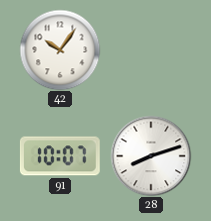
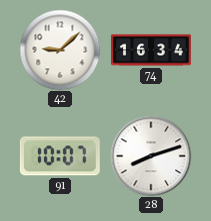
42: 10:06 -> 9:08
74: none -> 16:34
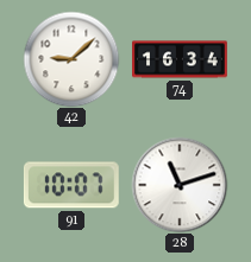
28: 8:12 -> 11:12
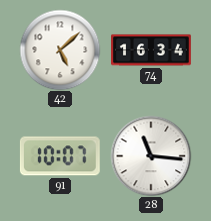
42: 9:08 -> 5:08
28: 11:12 -> 11:16
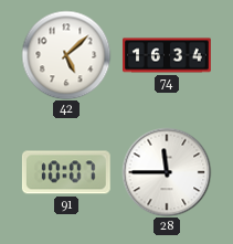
28: 11:16 -> 11:45
